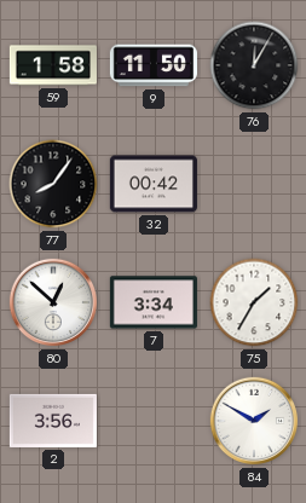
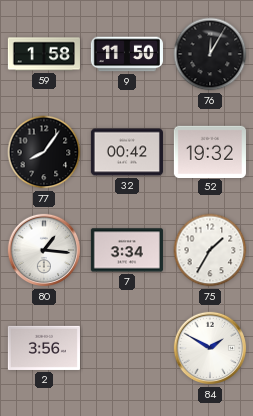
52: none -> 19:32
80: 12:52 -> 1:16
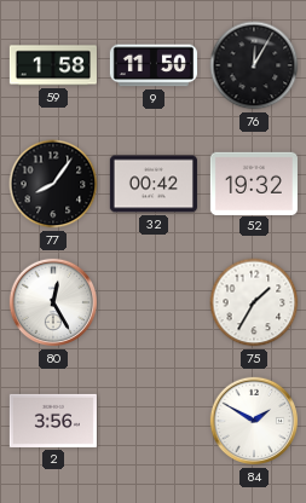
80: 1:16 -> 12:25
7: 3:34 -> none
